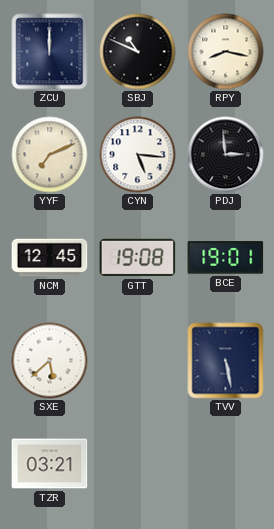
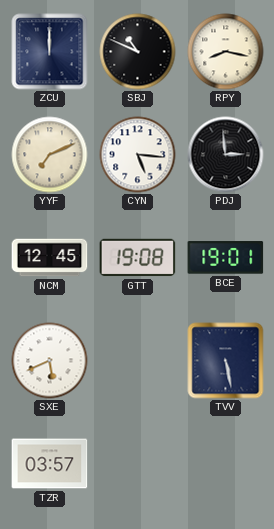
SXE: 5:38 -> 5:41
TZR: 03:21 -> 03:57
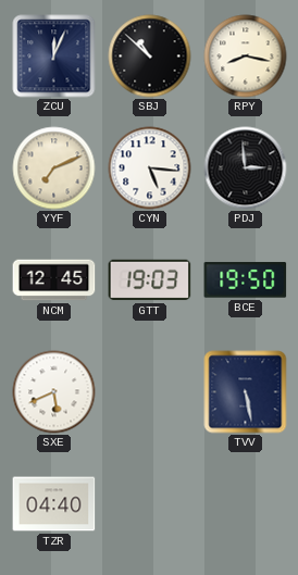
ZCU: 12:00 -> 12:04
SBJ: 10:49 -> 10:52
GTT: 19:08 -> 19:03
BCE: 19:01 -> 19:50
TZR: 03:57 -> 04:40
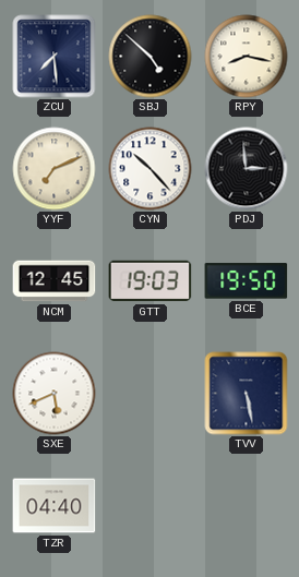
ZCU: 12:04 -> 7:29
SBJ: 10:52 -> 4:52
CYN: 5:16 -> 10:23
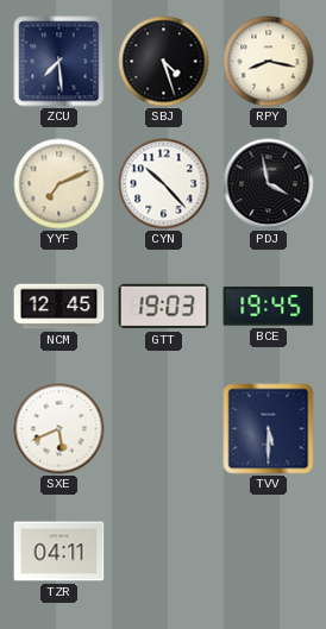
SBJ: 4:52 -> 4:27
PDJ: 2:59 -> 3:58
BCE: 19:50 -> 19:45
TVV: 5:28 -> 5:30
TZR: 04:40 -> 04:11
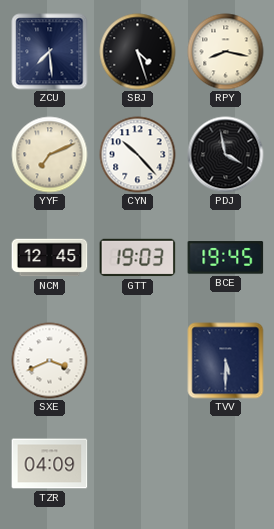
SXE: 5:41 -> 3:41
TZR: 04:11 -> 04:09
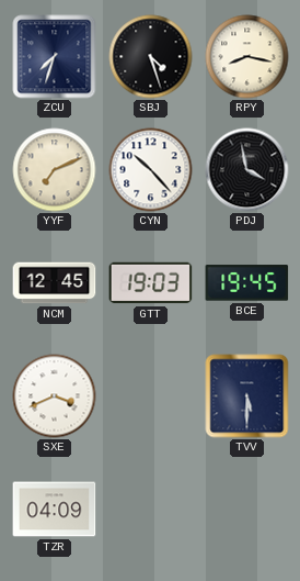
ZCU: 7:29 -> 7:33
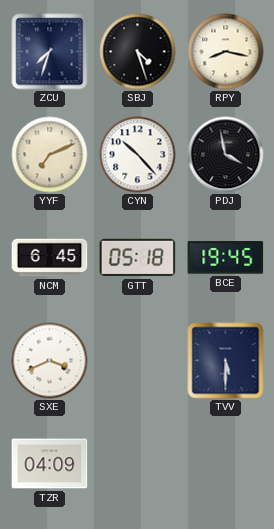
NCM: 12:45 -> 6:45
GTT: 19:03 -> 05:18
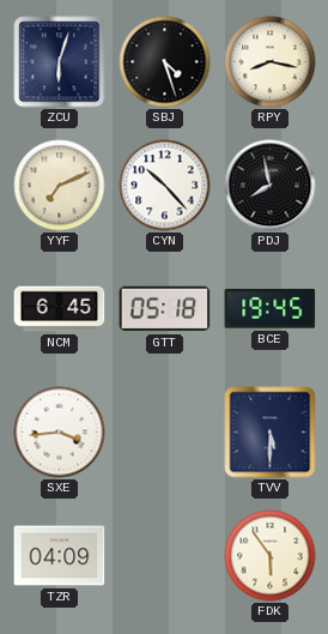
ZCU: 7:33 -> 6:03
PDJ: 3:58 -> 7:58
SXE: 3:41 -> 3:44
FDK: none -> 5:54
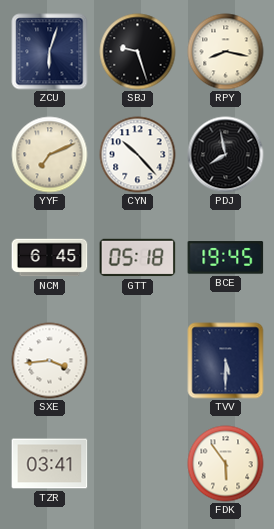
SBJ: 4:27 -> 9:27
TZR: 04:09 -> 03:41
